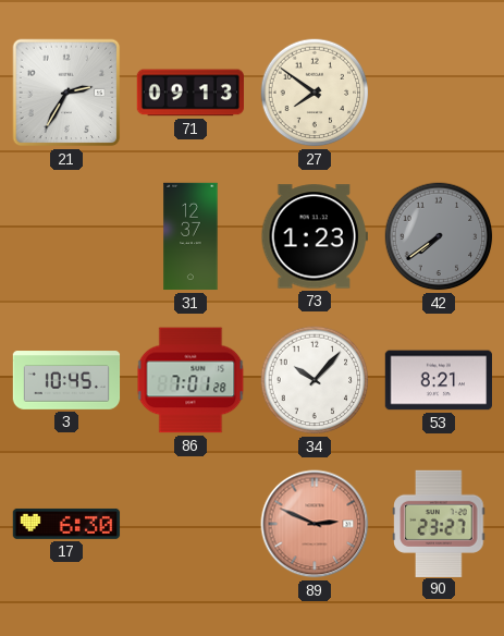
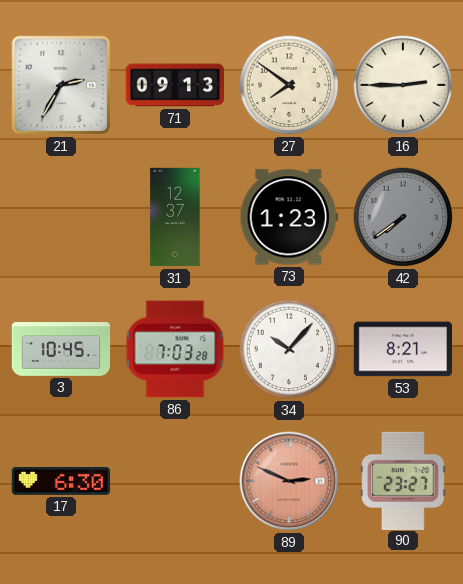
16: none -> 2:45
86: 7:01 -> 7:03
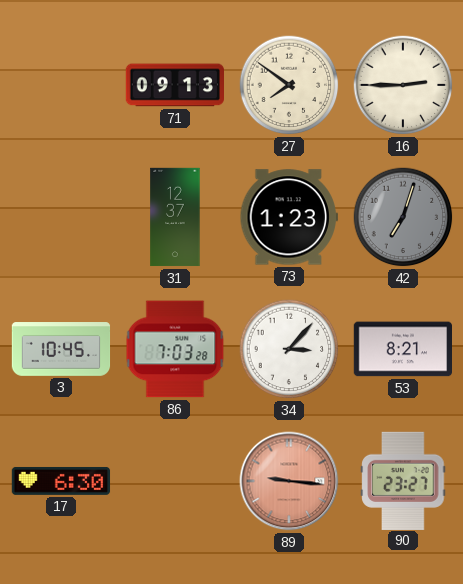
21: 2:35 -> none
42: 7:39 -> 7:03
34: 10:07 -> 3:07
89: 2:49 -> 9:16
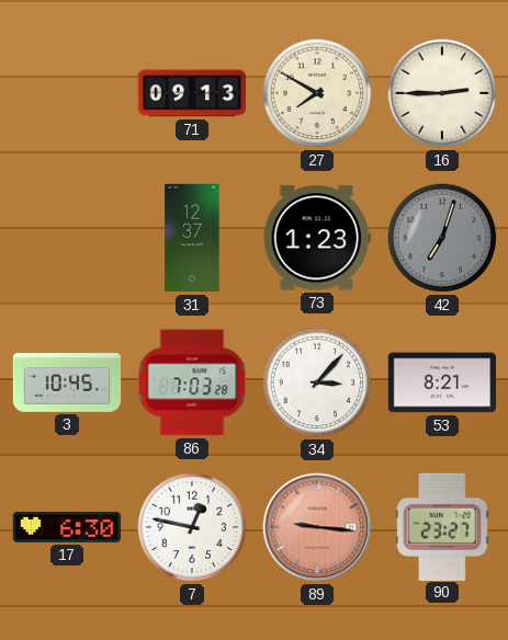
27: 7:51 -> 7:50
7: none -> 12:47
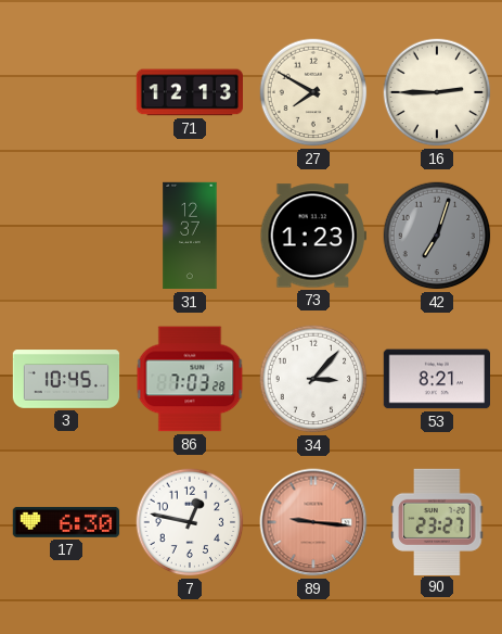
71: 09:13 -> 12:13
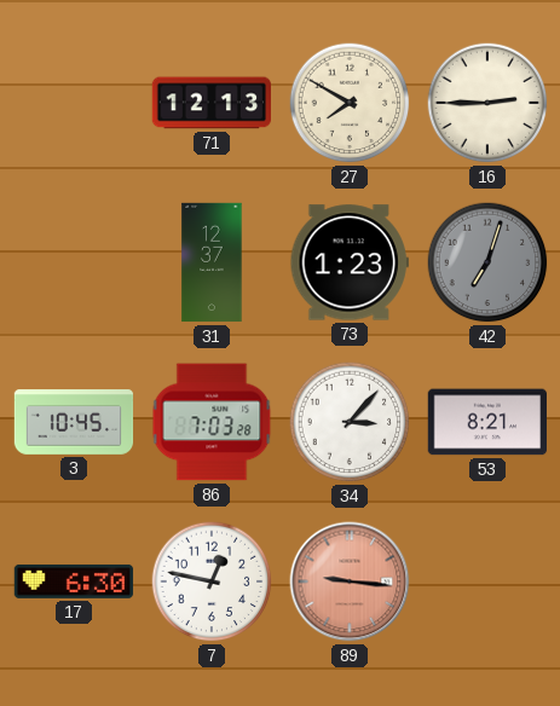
90: 23:27 -> none
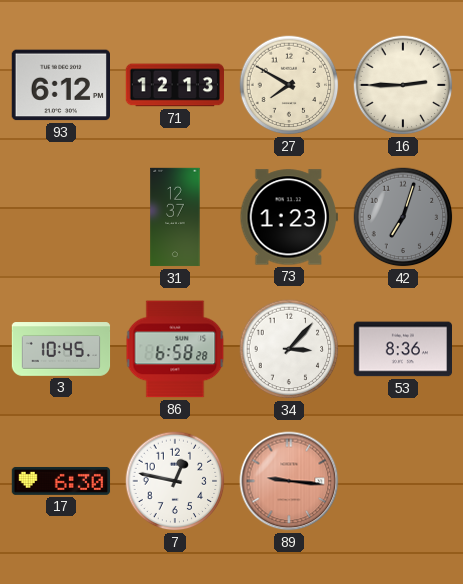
93: none -> 6:12
86: 7:03 -> 6:58
53: 8:21 -> 8:36
